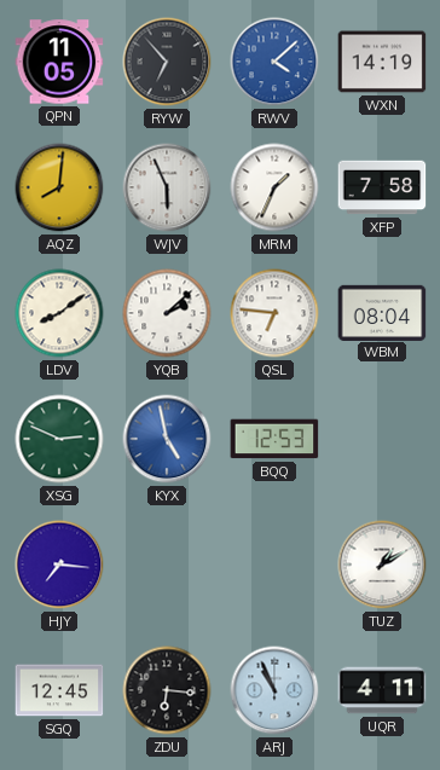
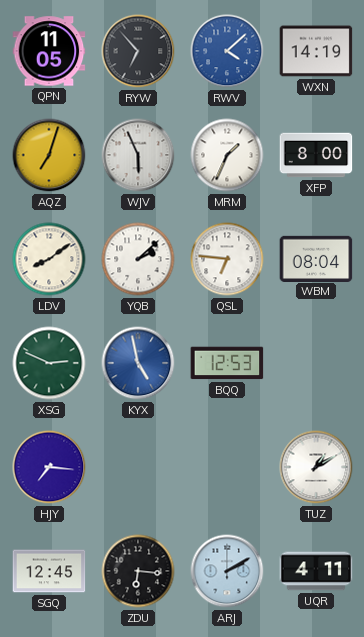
AQZ: 8:01 -> 7:03
XFP: 7:58 -> 8:00
ARJ: 10:56 -> 2:10
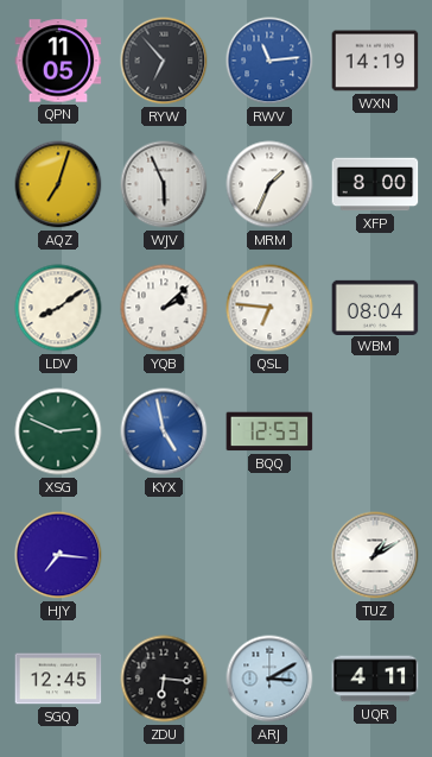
RWV: 4:08 -> 11:14
ARJ: 2:10 -> 3:10
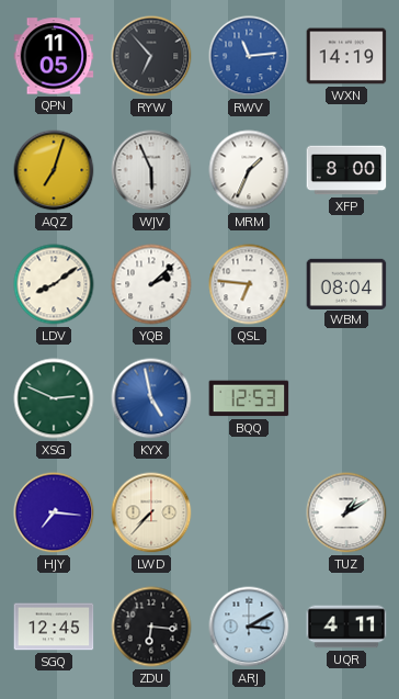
LWD: none -> 7:37
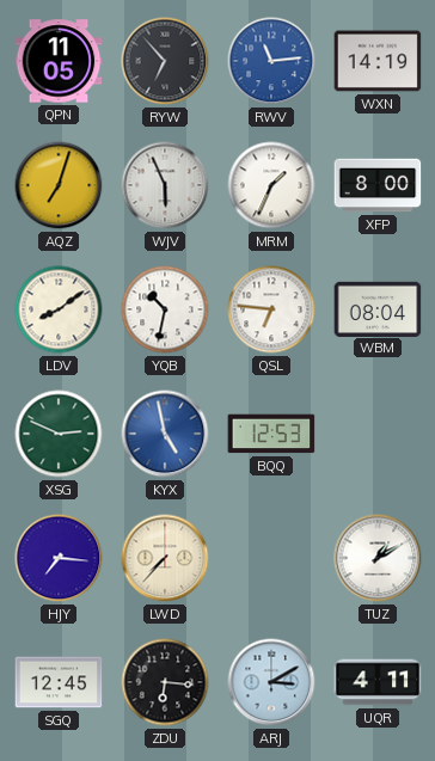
YQB: 2:08 -> 10:32
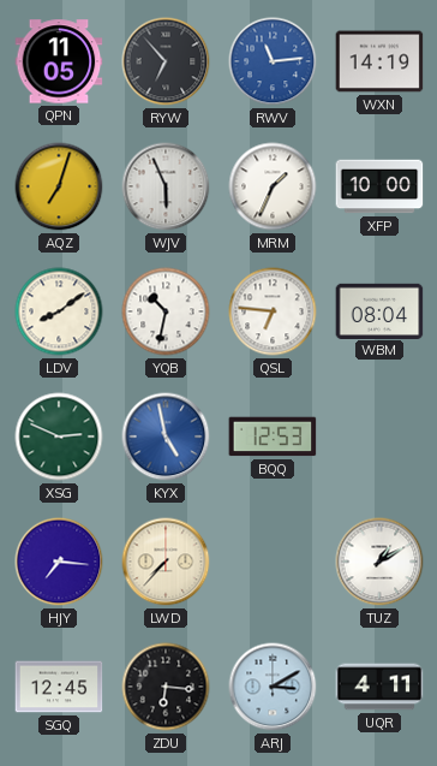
XFP: 8:00 -> 10:00
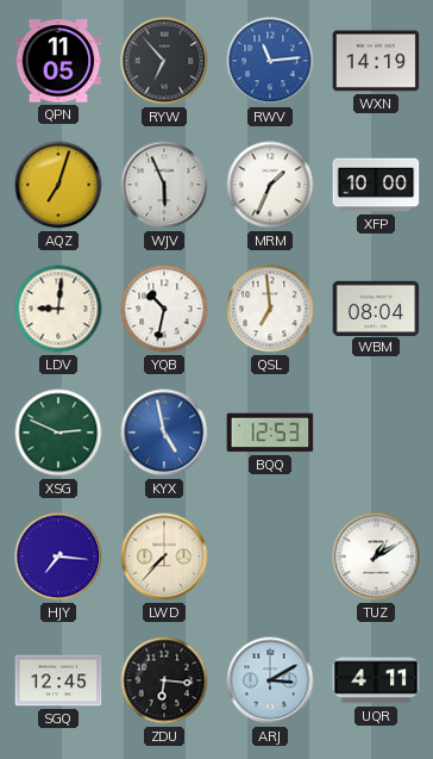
LDV: 8:09 -> 9:01
QSL: 6:46 -> 6:59
